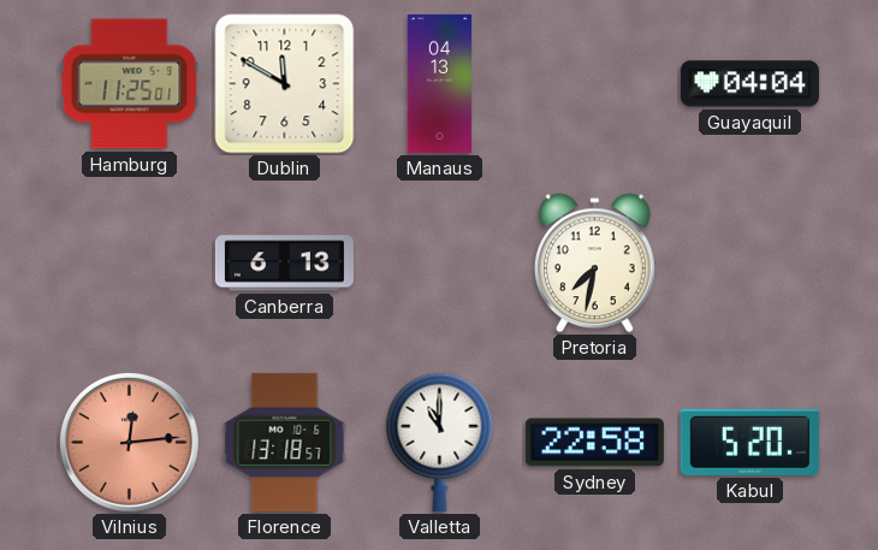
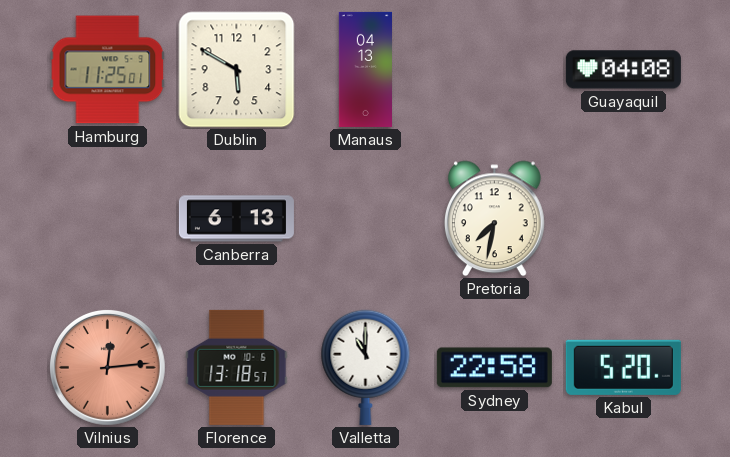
Dublin: 11:50 -> 5:50
Guayaquil: 04:04 -> 04:08
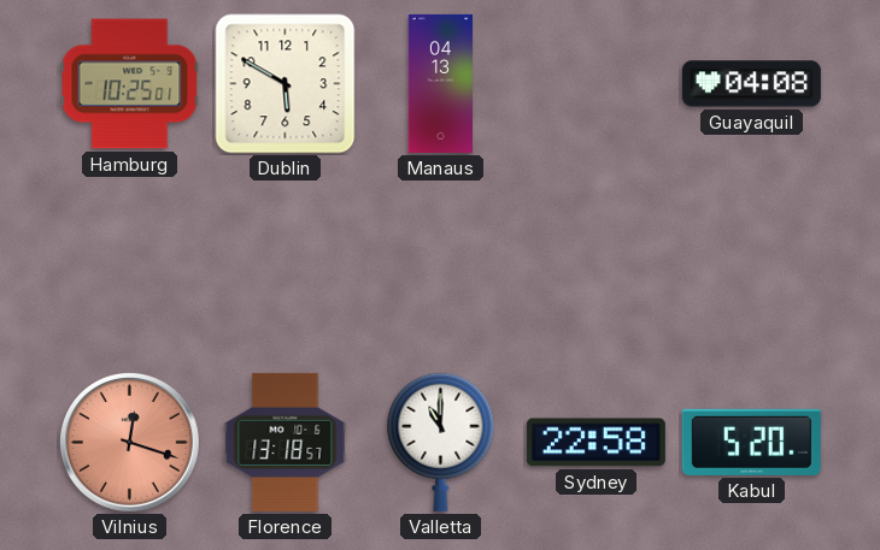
Hamburg: 11:25 -> 10:25
Canberra: 6:13 -> none
Pretoria: 7:32 -> none
Vilnius: 12:14 -> 12:18
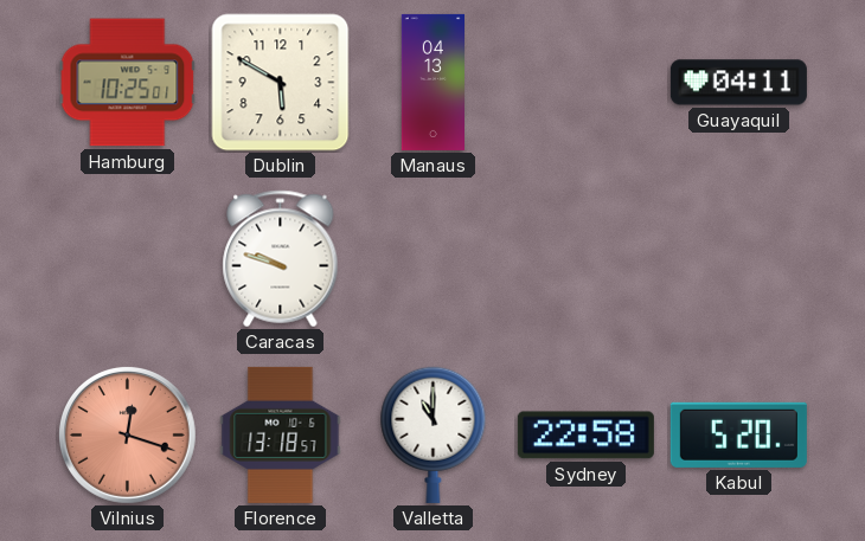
Guayaquil: 04:08 -> 04:11
Caracas: none -> 9:48
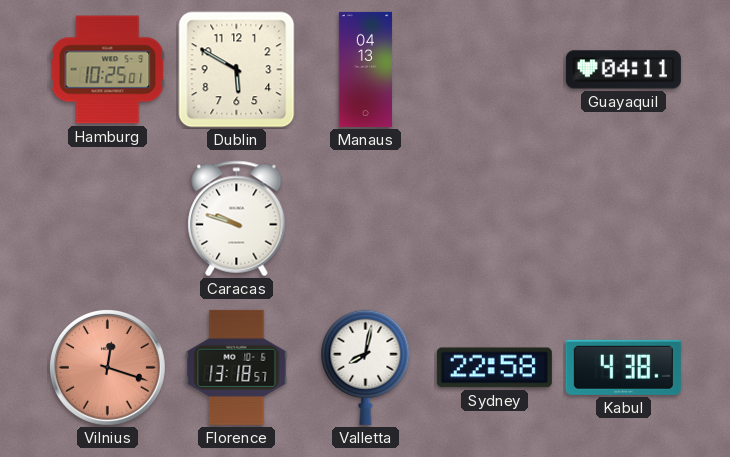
Valletta: 11:00 -> 8:02
Kabul: 5:20 -> 4:38
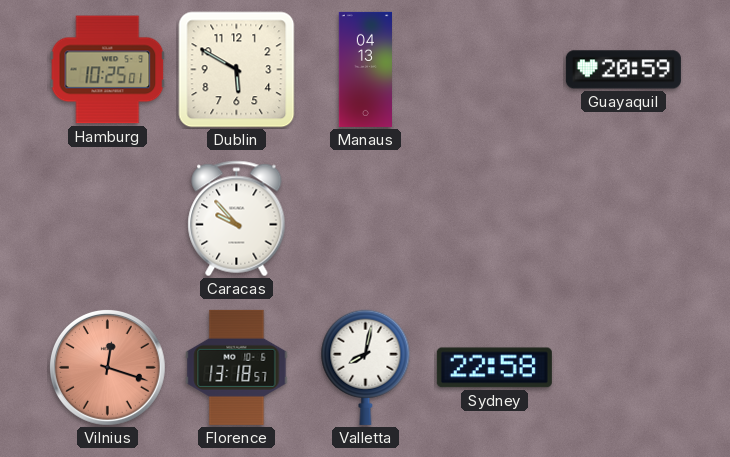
Guayaquil: 04:11 -> 20:59
Caracas: 9:48 -> 9:53
Kabul: 4:38 -> none
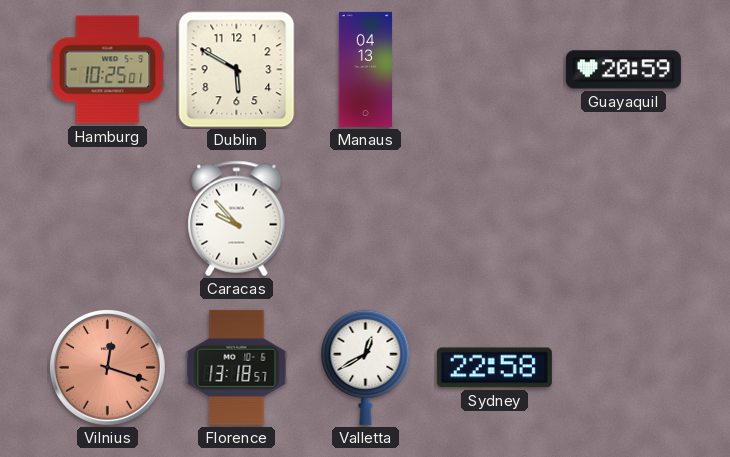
Valletta: 8:02 -> 12:40
